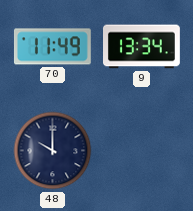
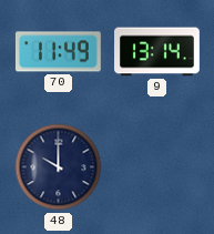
9: 13:34 -> 13:14
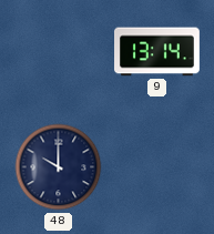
70: 11:49 -> none
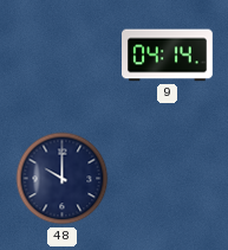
9: 13:14 -> 04:14
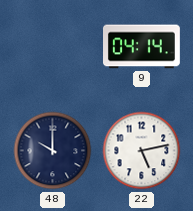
22: none -> 5:13
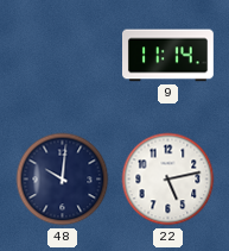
9: 04:14 -> 11:14
48: 10:00 -> 10:01
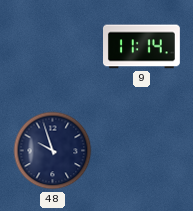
48: 10:01 -> 9:57
22: 5:13 -> none
